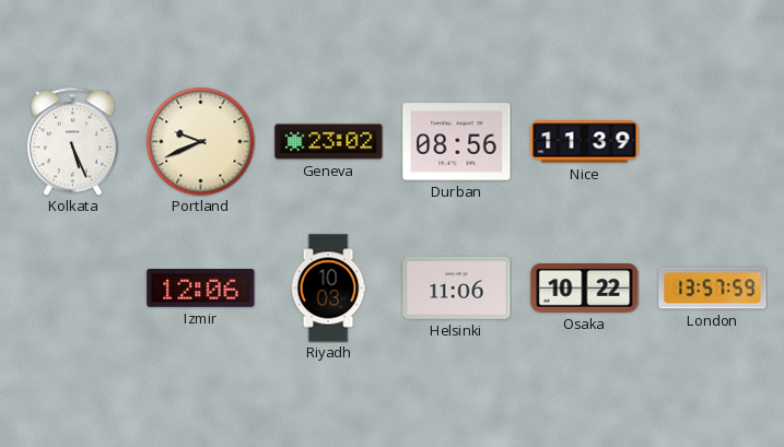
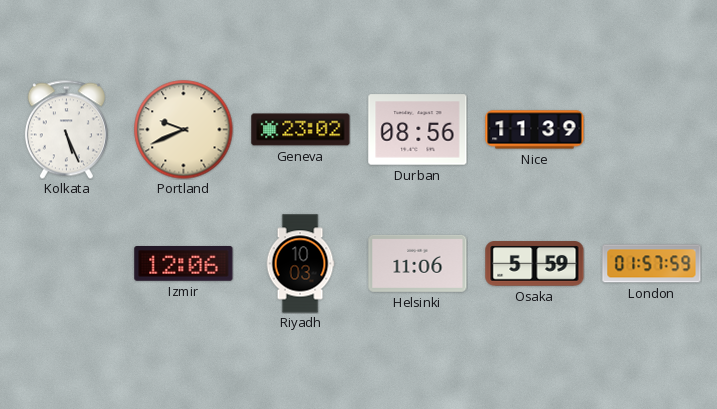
Osaka: 10:22 -> 5:59
London: 13:57 -> 01:57
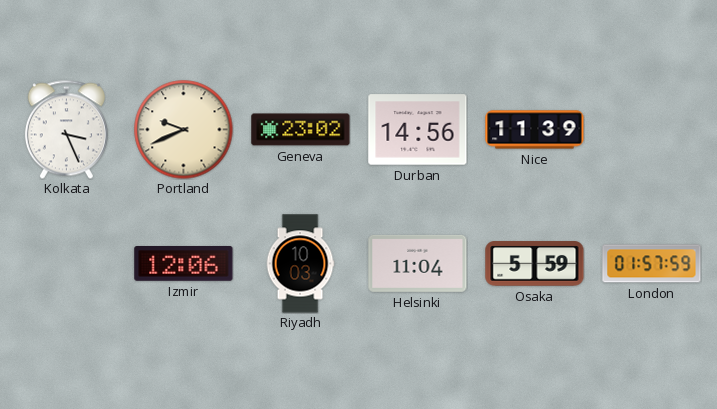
Kolkata: 5:26 -> 3:26
Durban: 08:56 -> 14:56
Helsinki: 11:06 -> 11:04
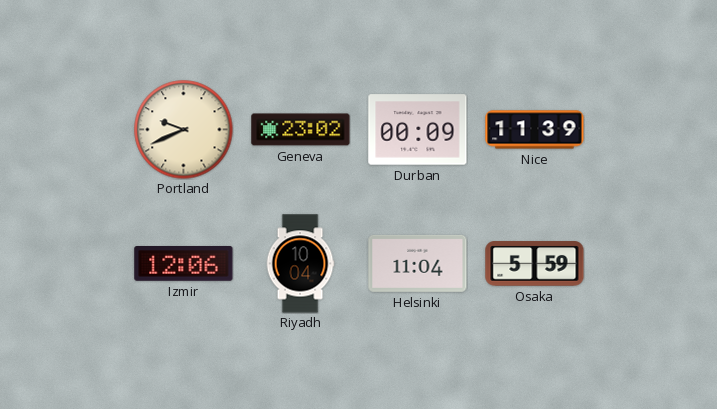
Kolkata: 3:26 -> none
Durban: 14:56 -> 00:09
Riyadh: 10:03 -> 10:04
London: 01:57 -> none
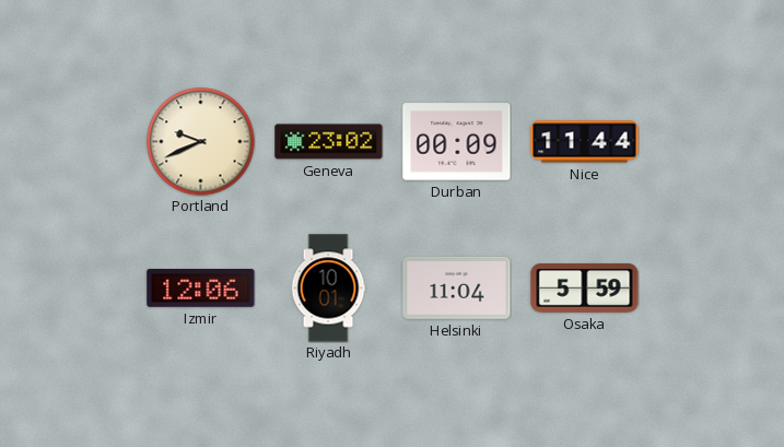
Nice: 11:39 -> 11:44
Riyadh: 10:04 -> 10:01
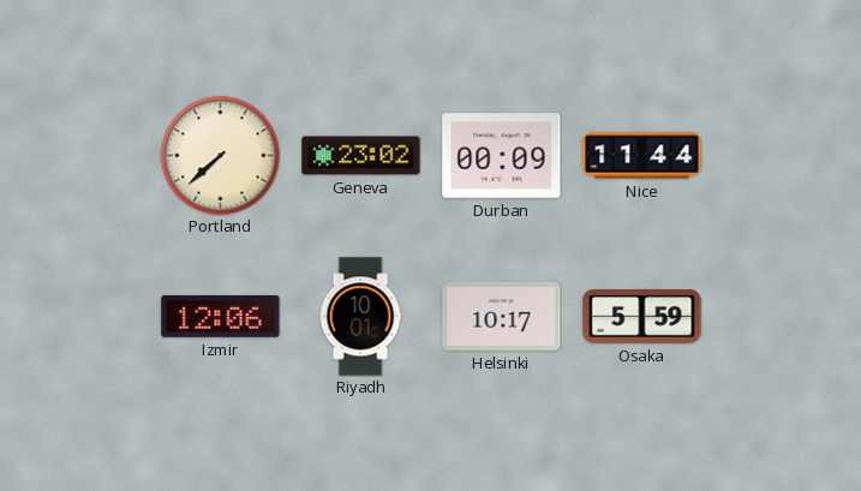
Portland: 9:41 -> 7:38
Helsinki: 11:04 -> 10:17
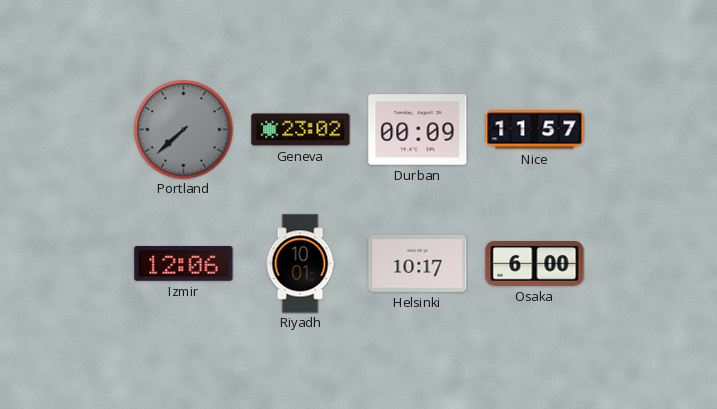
Portland dial: cream -> grey
Nice: 11:44 -> 11:57
Osaka: 5:59 -> 6:00
